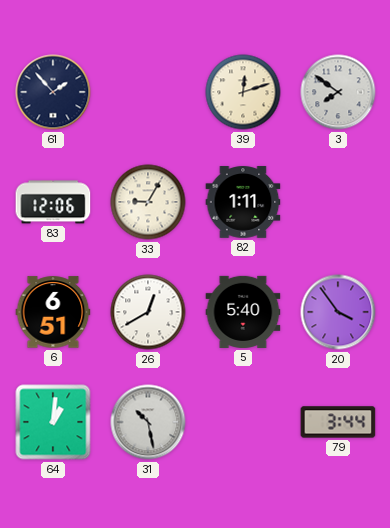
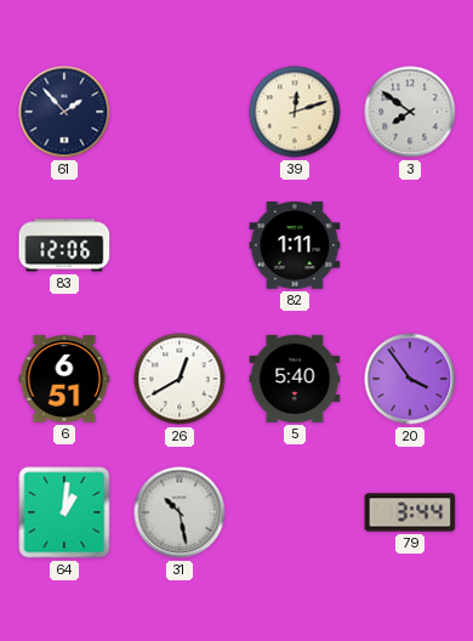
33: 9:05 -> none
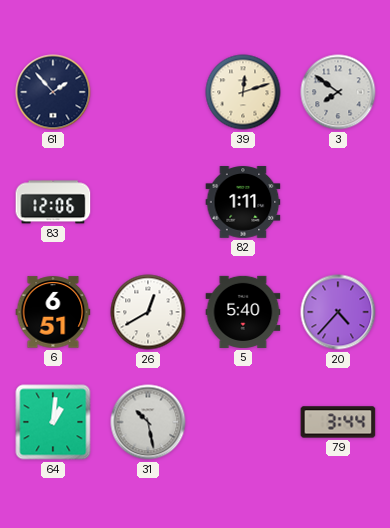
20: 3:54 -> 4:37
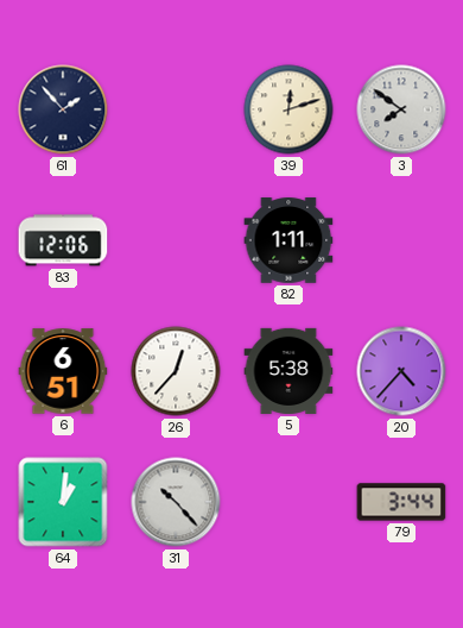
26: 12:40 -> 12:37
5: 5:40 -> 5:38
31: 10:28 -> 10:23
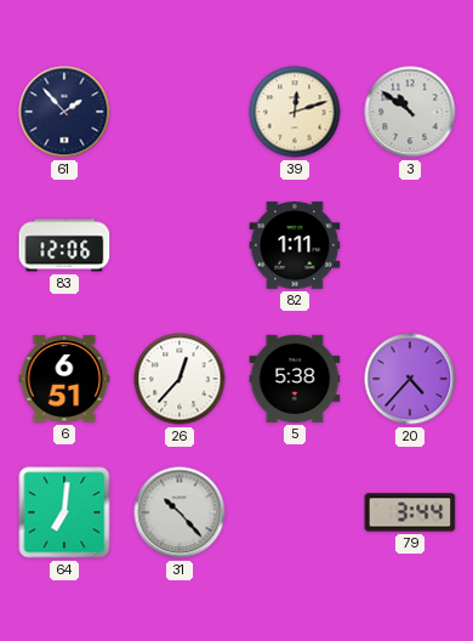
3: 7:51 -> 10:51
64: 1:01 -> 7:01
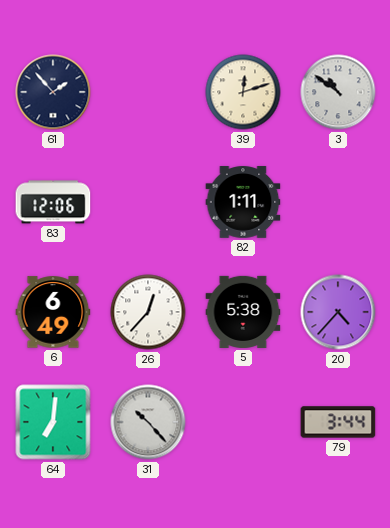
6: 6:51 -> 6:49
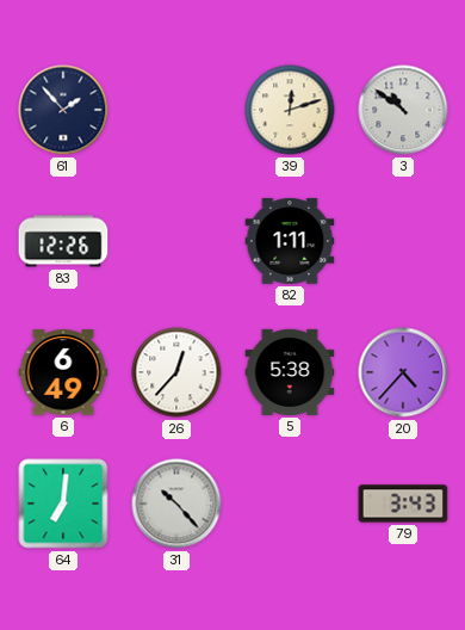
83: 12:06 -> 12:26
79: 3:44 -> 3:43
